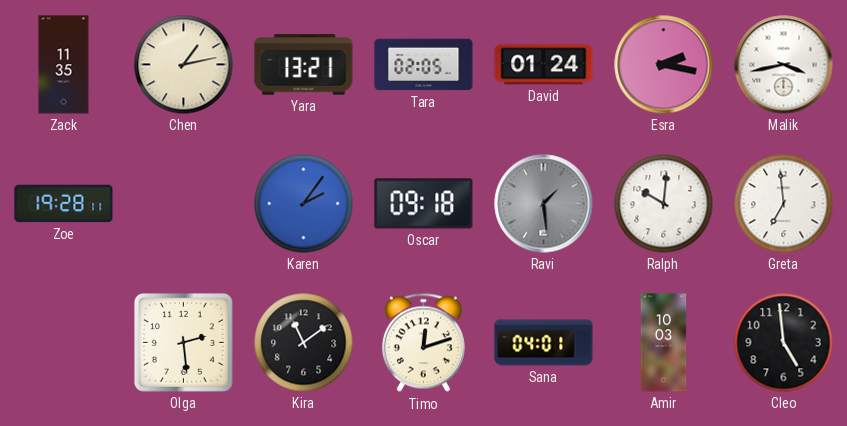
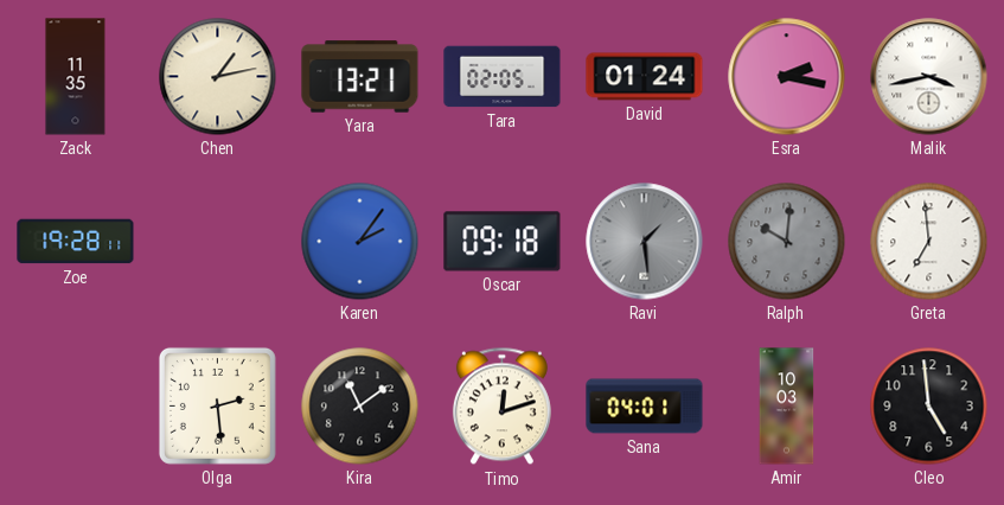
Ralph dial: white -> grey
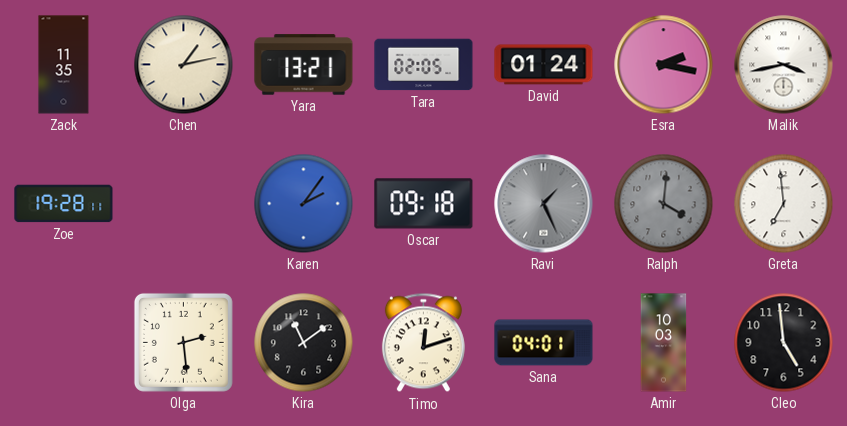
Ravi: 1:29 -> 1:26
Ralph: 10:01 -> 4:01
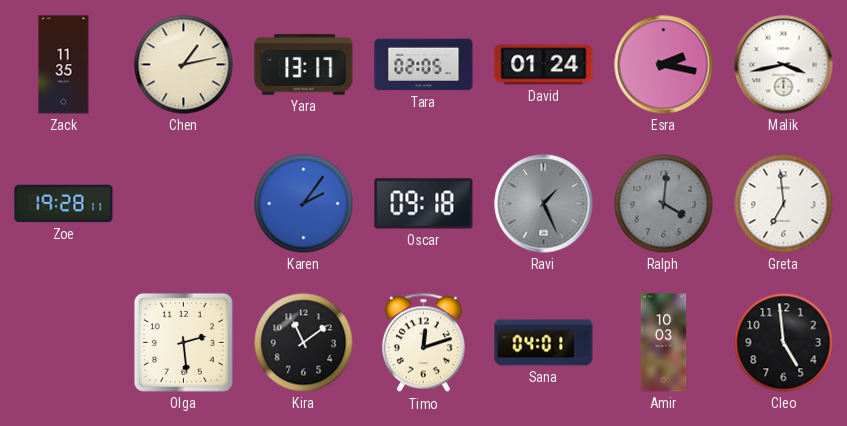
Yara: 13:21 -> 13:17
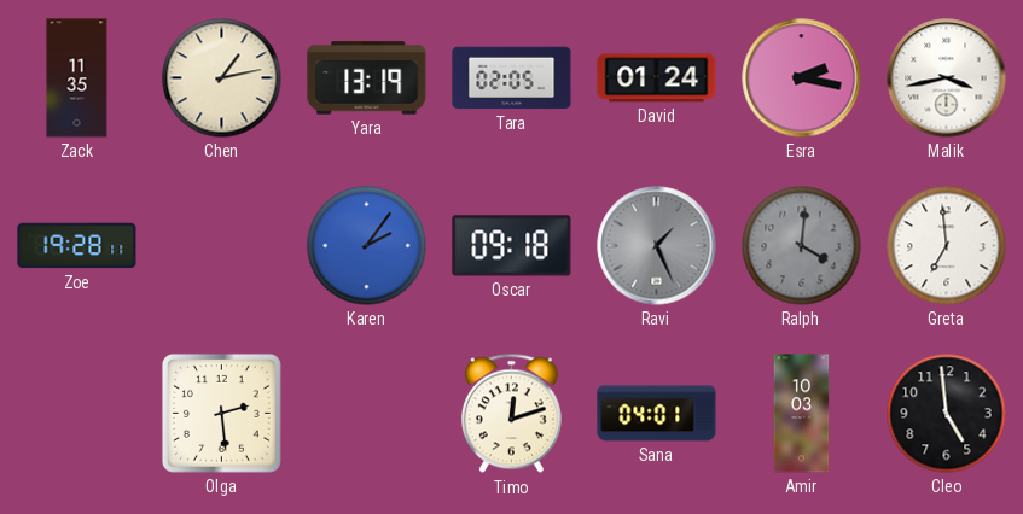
Yara: 13:17 -> 13:19
Kira: 11:09 -> none
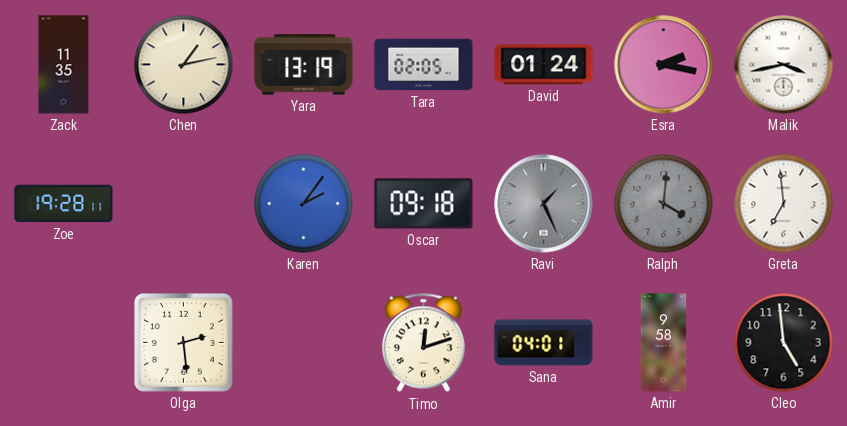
Amir: 10:03 -> 9:58
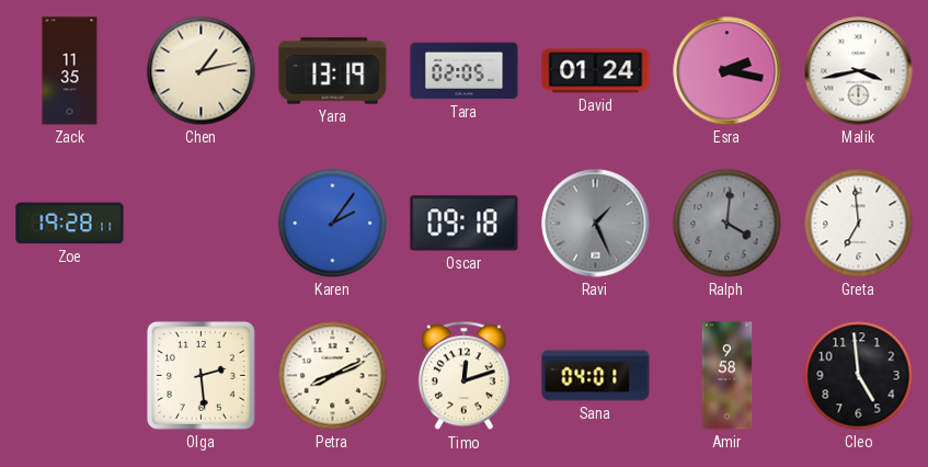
Petra: none -> 8:11
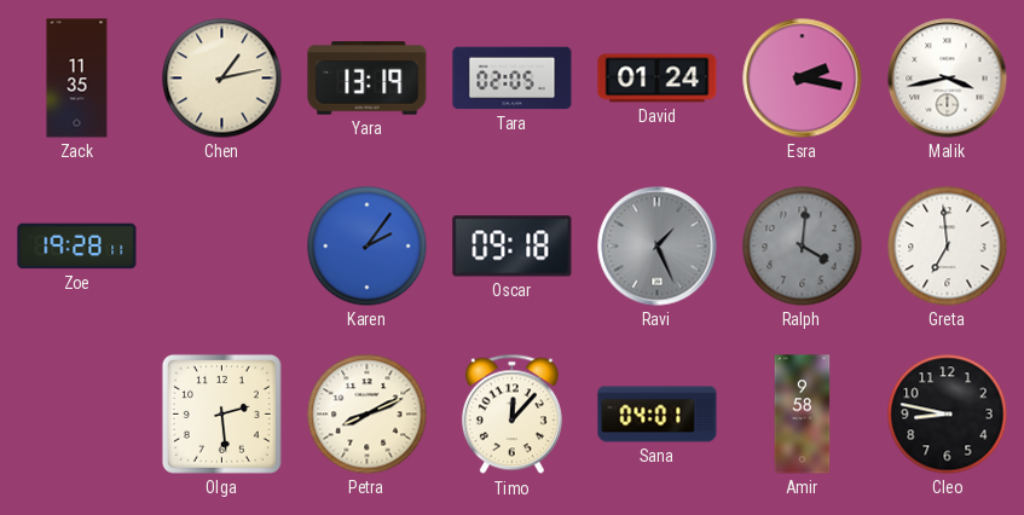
Timo: 12:12 -> 12:07
Cleo: 4:59 -> 8:47
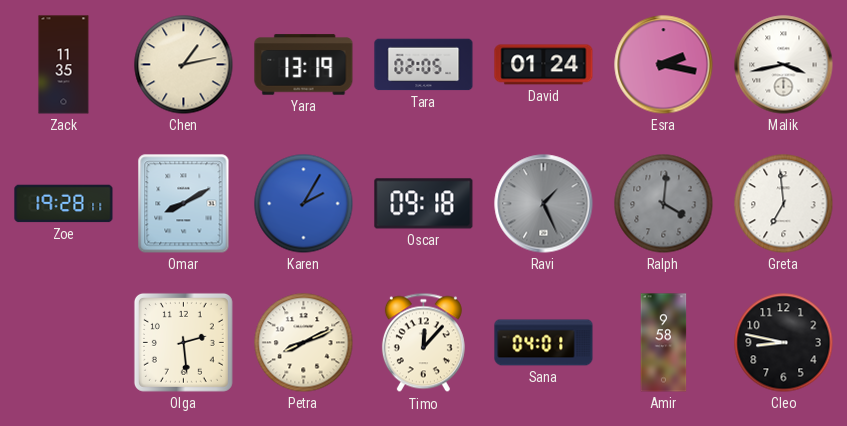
Omar: none -> 8:10
Karen: 2:06 -> 2:05
